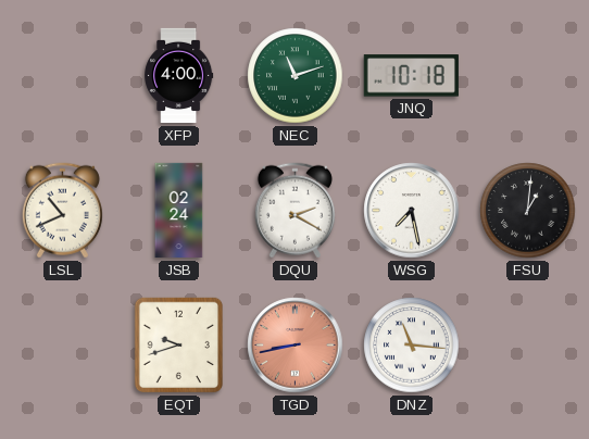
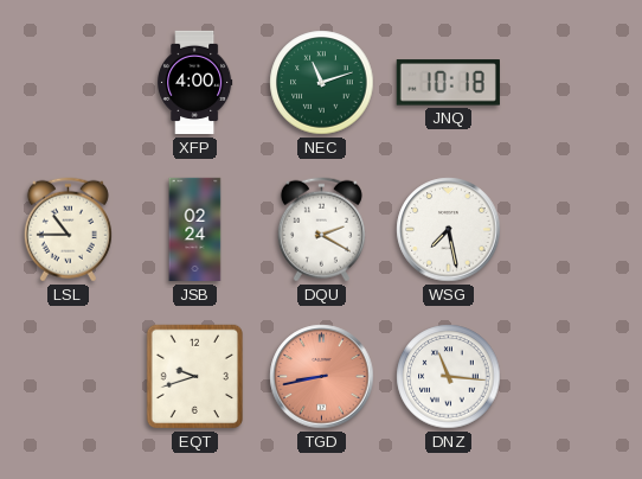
LSL: 10:41 -> 10:45
FSU: 1:01 -> none
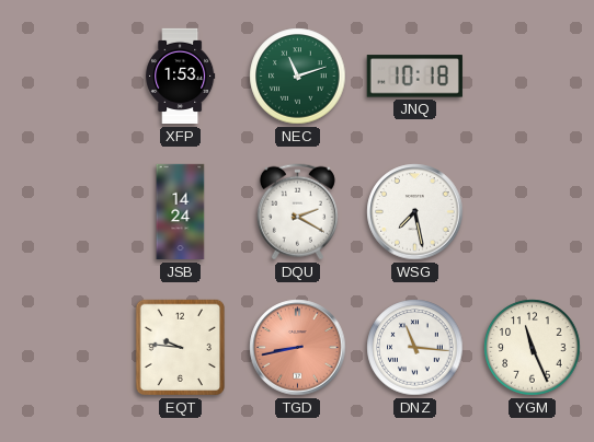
XFP: 4:00 -> 1:53
LSL: 10:45 -> none
JSB: 02:24 -> 14:24
EQT: 9:42 -> 9:46
YGM: none -> 11:26
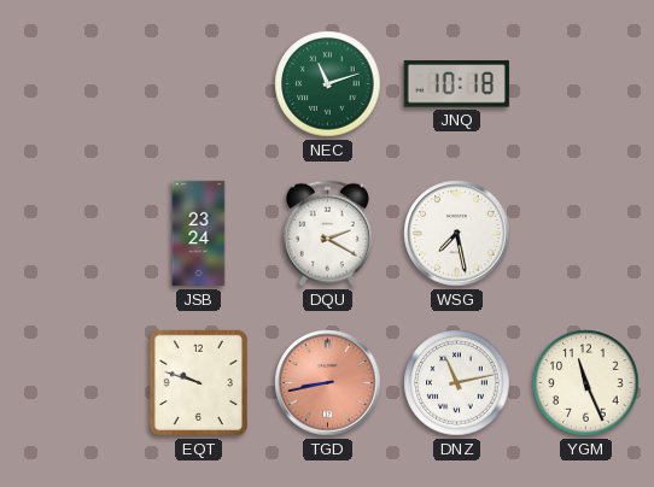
XFP: 1:53 -> none
JSB: 14:24 -> 23:24
EQT: 9:46 -> 9:48
DNZ: 11:16 -> 11:13
